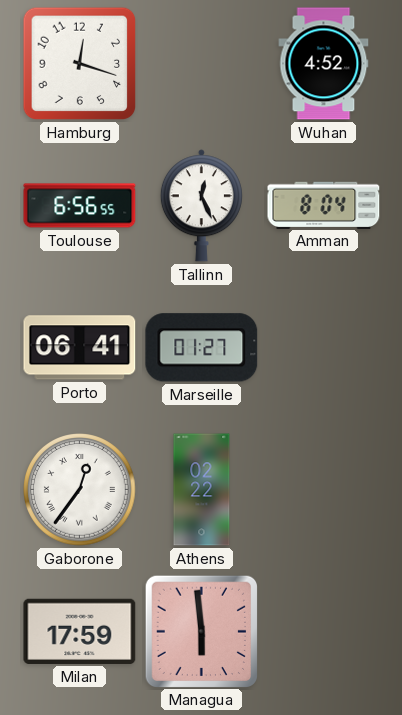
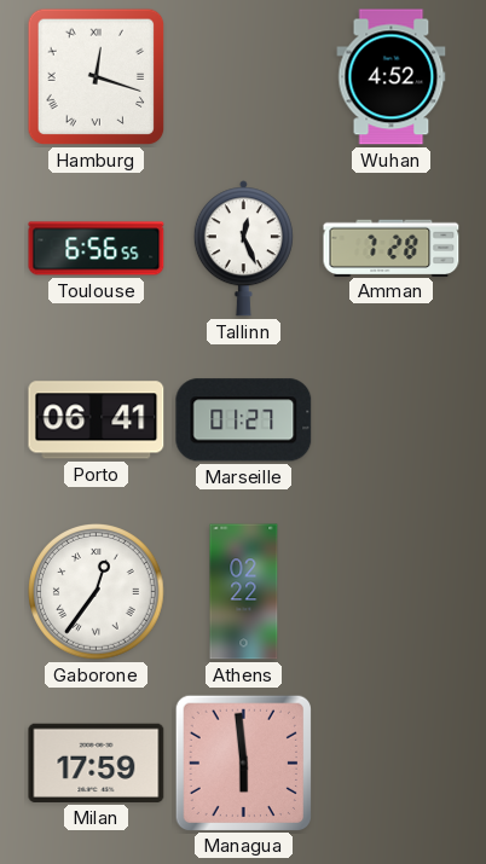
Hamburg numerals: Arabic -> Roman
Amman: 8:04 -> 7:28
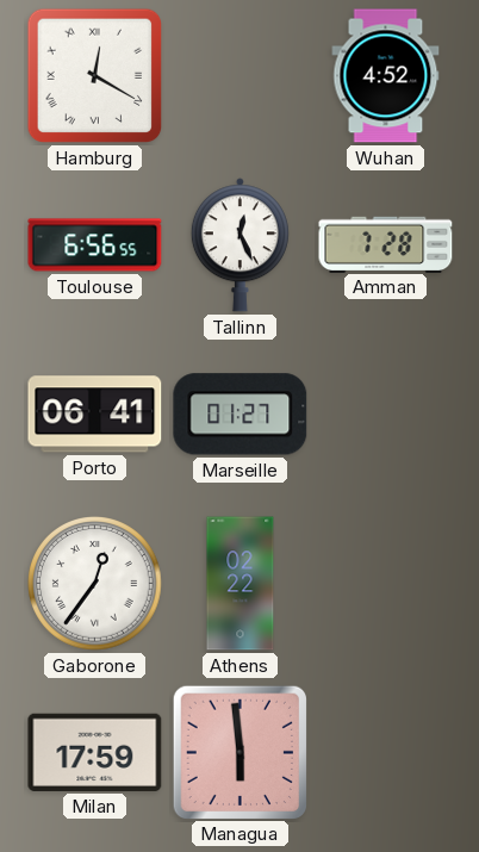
Hamburg: 12:18 -> 12:20
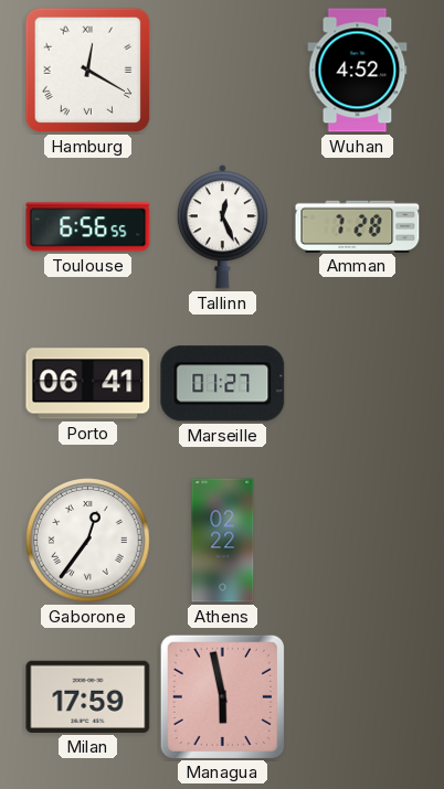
Managua: 5:59 -> 5:58
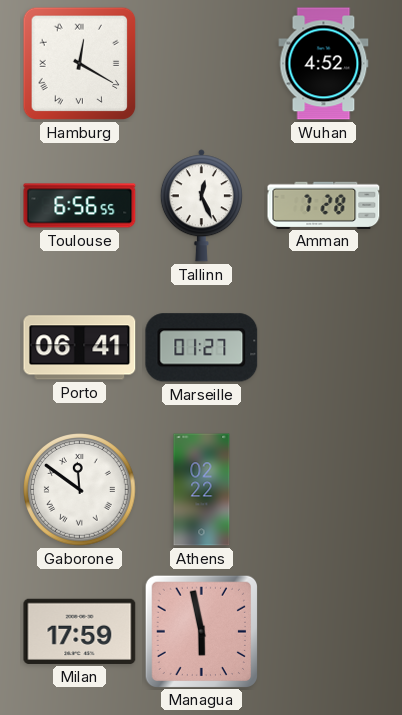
Gaborone: 12:36 -> 11:51
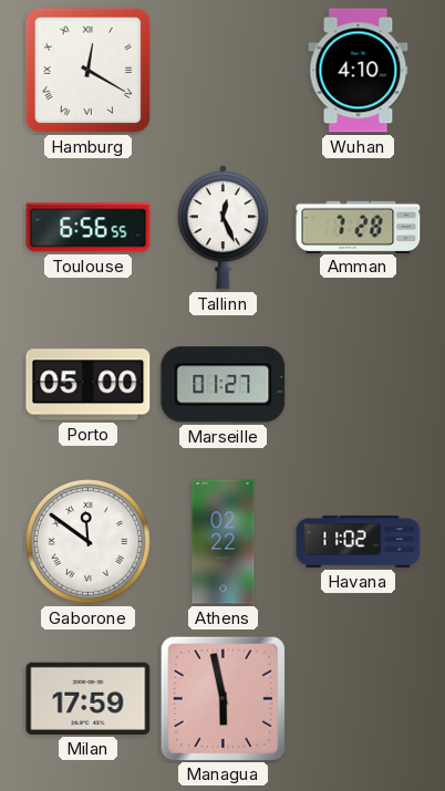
Wuhan: 4:52 -> 4:10
Porto: 06:41 -> 05:00
Havana: none -> 11:02
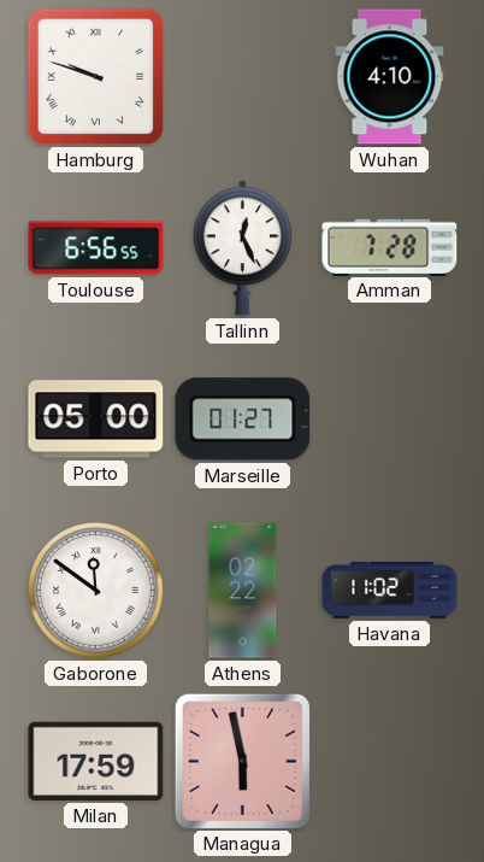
Hamburg: 12:20 -> 9:48
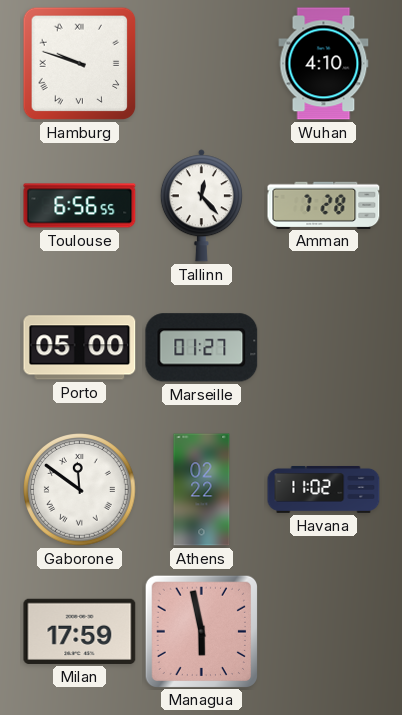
Tallinn: 12:26 -> 12:23
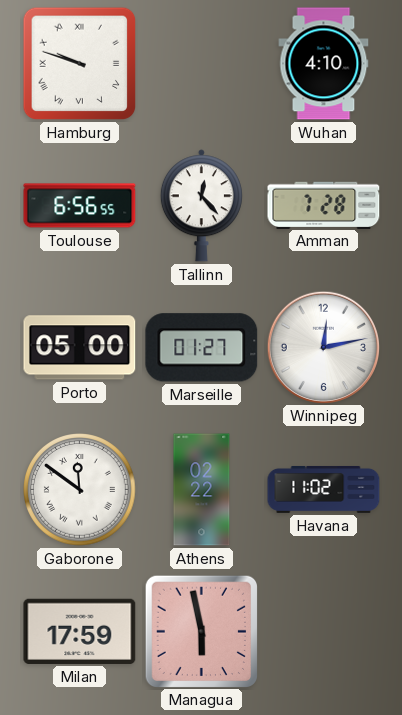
Winnipeg: none -> 12:13
